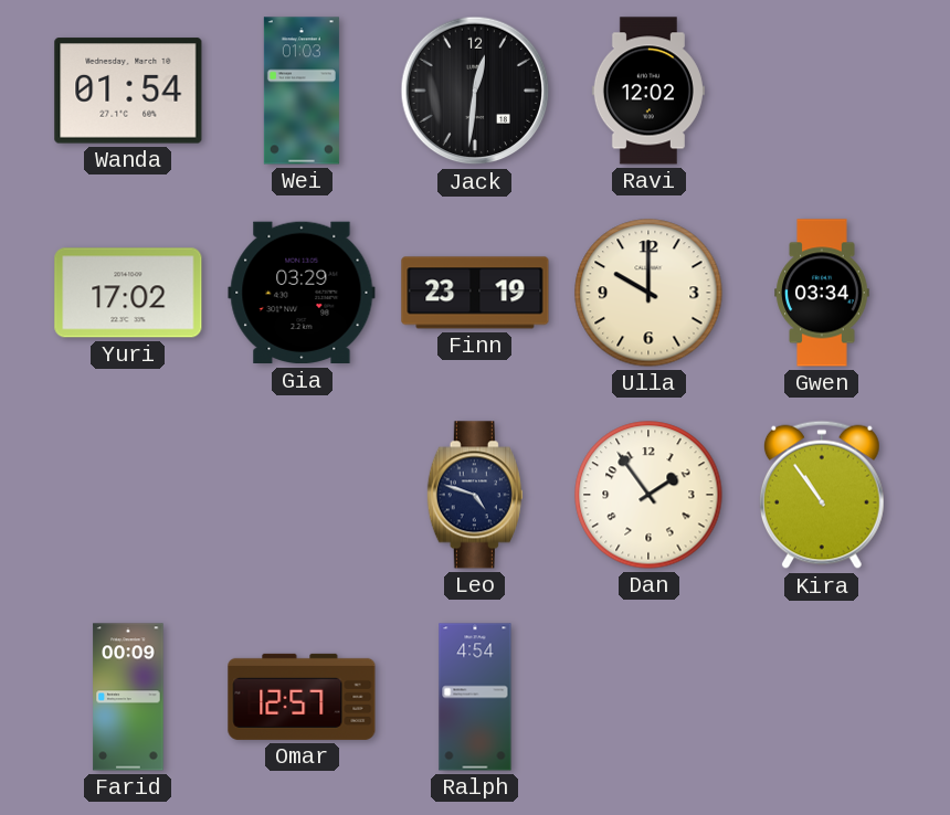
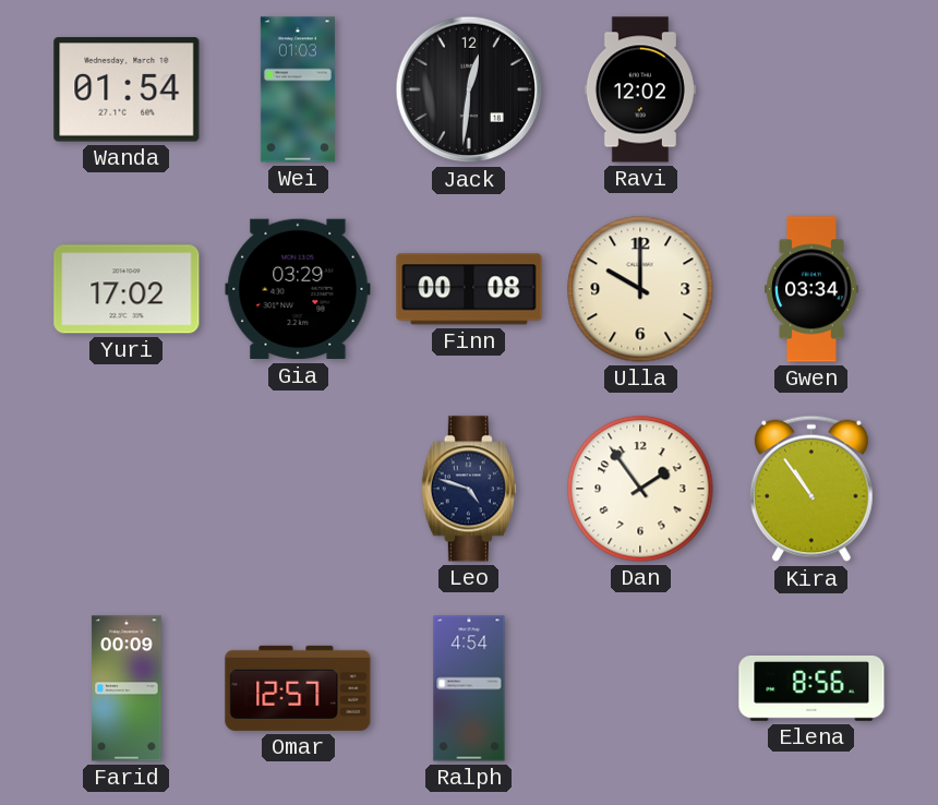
Finn: 23:19 -> 00:08
Elena: none -> 8:56
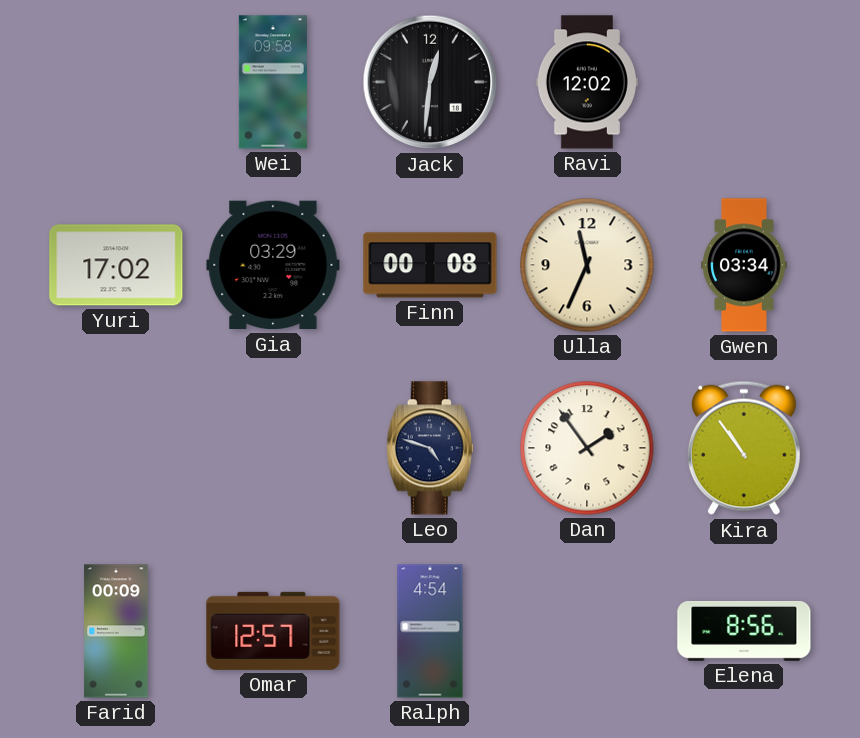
Wanda: 01:54 -> none
Wei: 01:03 -> 09:58
Ulla: 10:00 -> 11:34
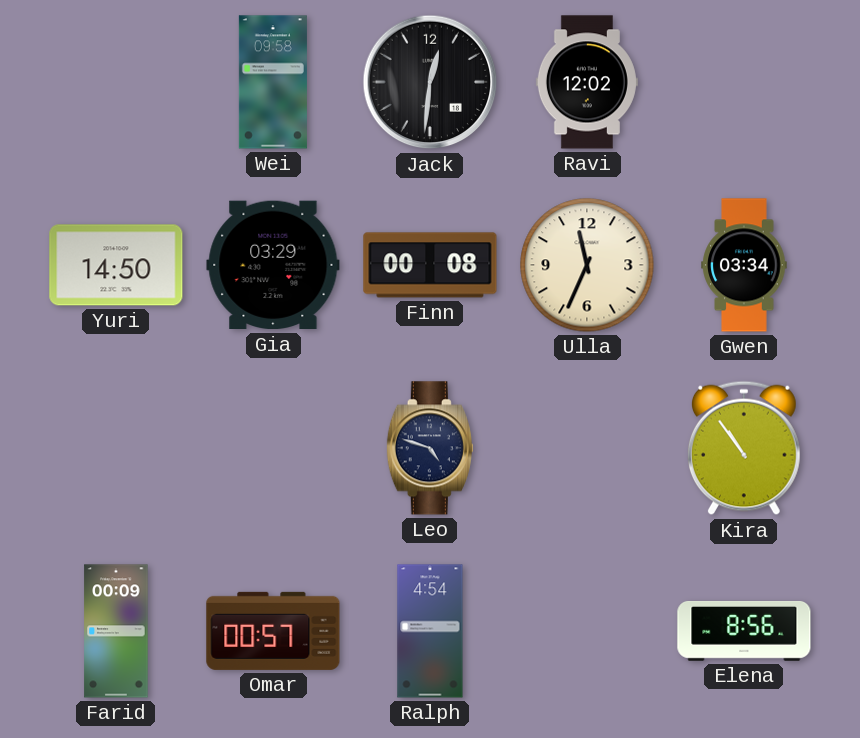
Yuri: 17:02 -> 14:50
Dan: 1:54 -> none
Omar: 12:57 -> 00:57
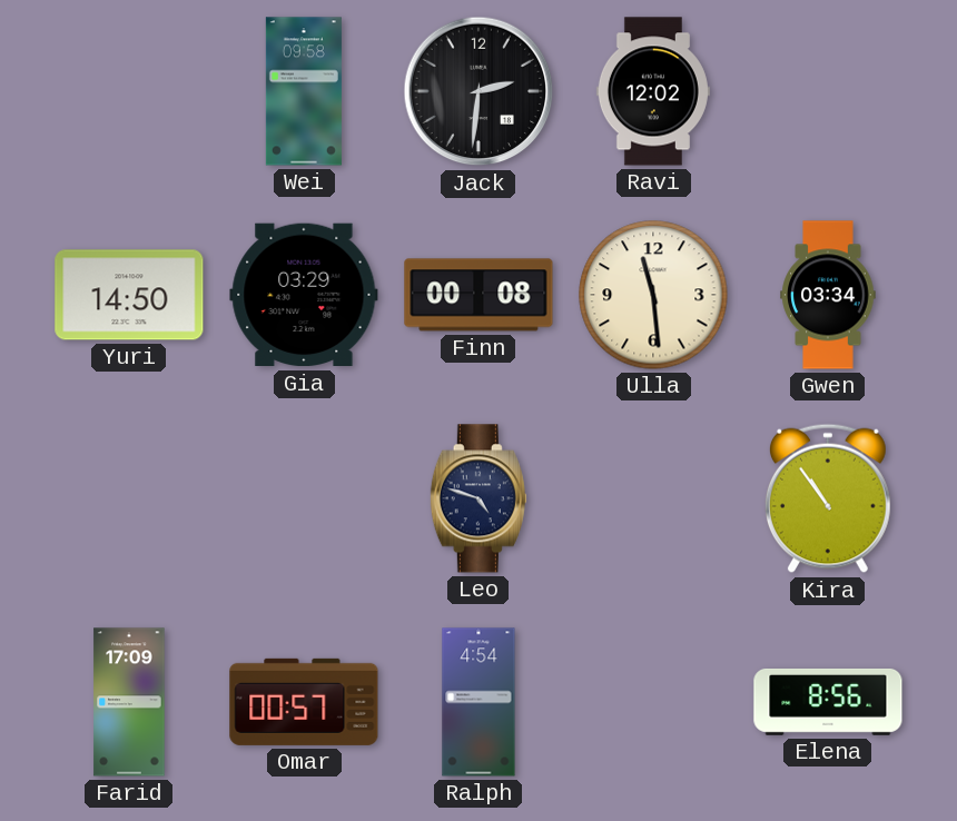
Jack: 12:31 -> 2:31
Ulla: 11:34 -> 11:29
Farid: 00:09 -> 17:09
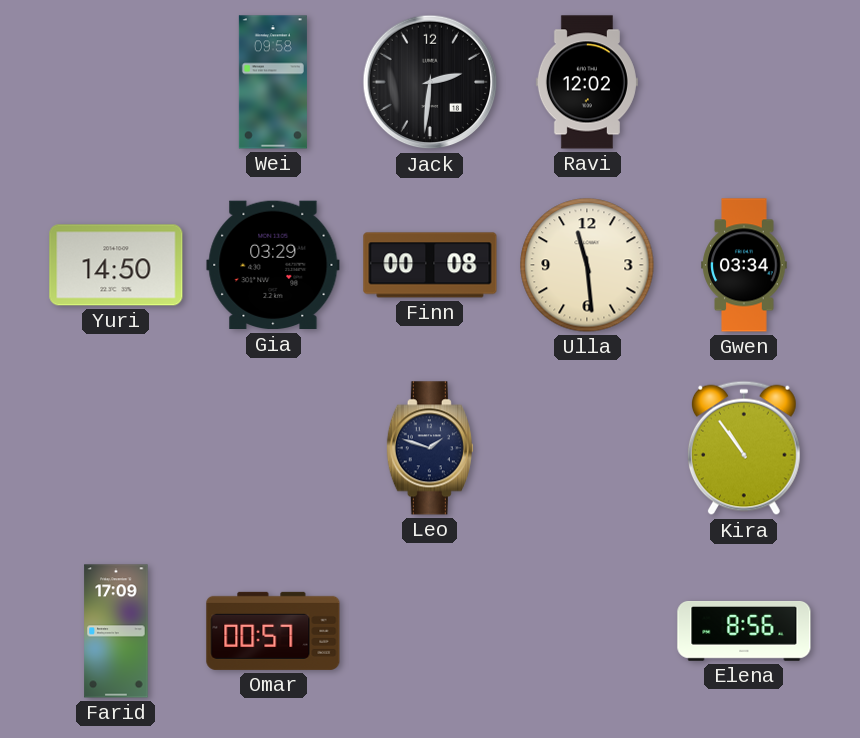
Leo: 4:48 -> 1:48
Ralph: 4:54 -> none
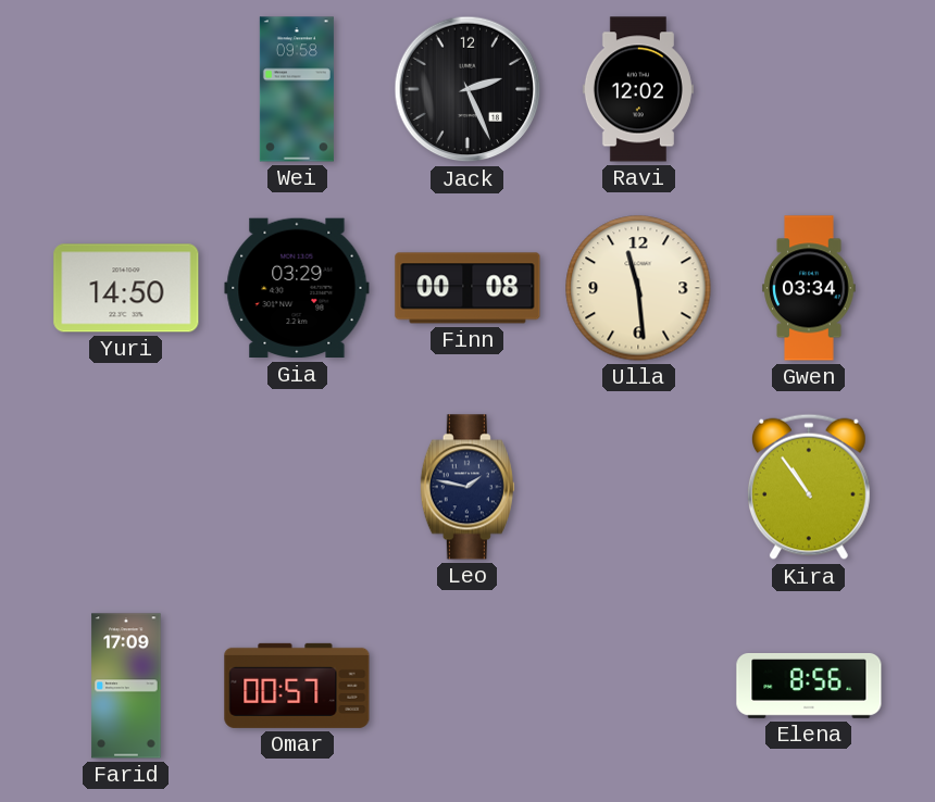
Jack: 2:31 -> 2:26
Leo: 1:48 -> 1:47
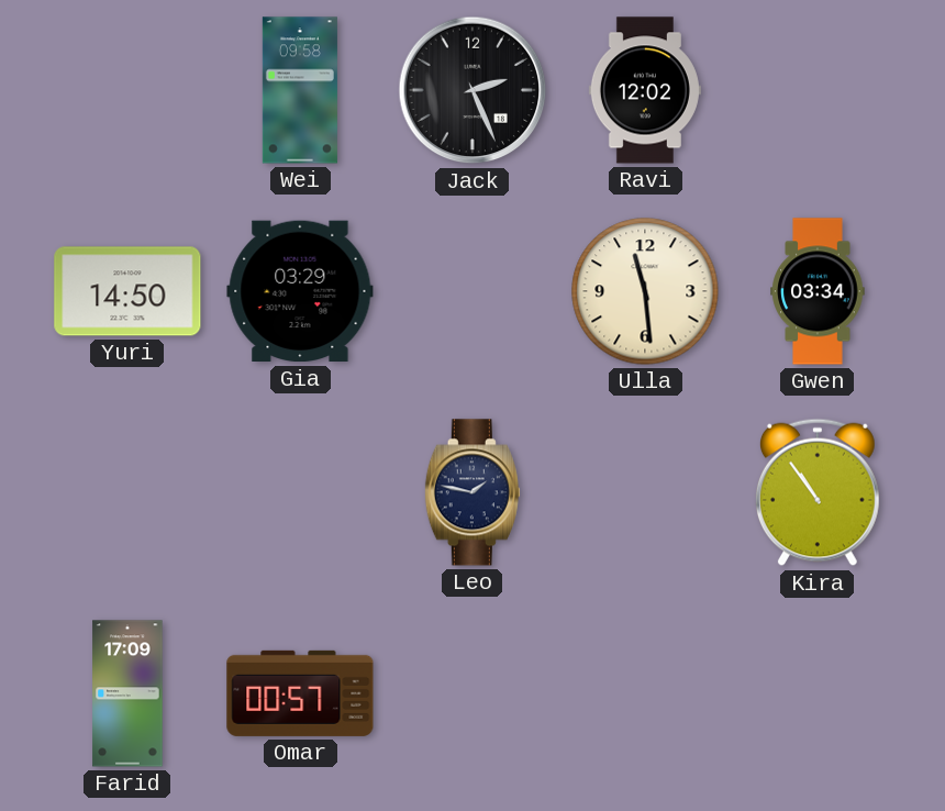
Finn: 00:08 -> none
Elena: 8:56 -> none
